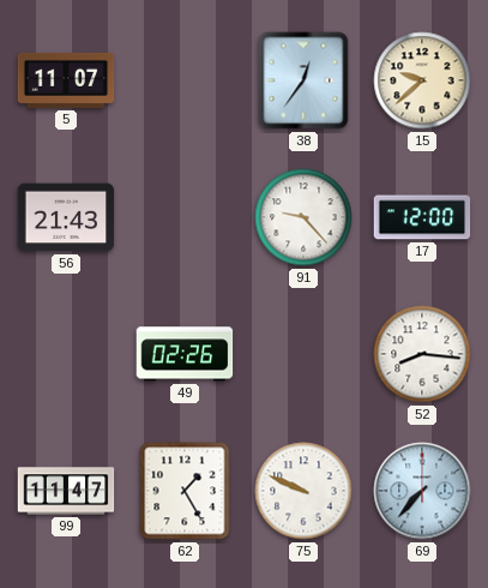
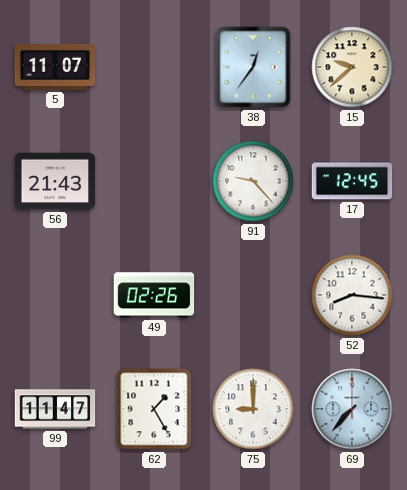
17: 12:00 -> 12:45
75: 9:49 -> 9:00
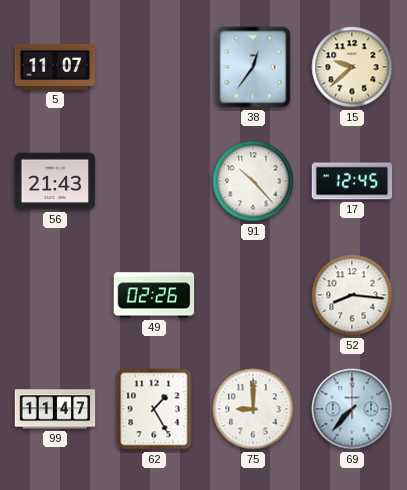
91: 9:23 -> 10:23
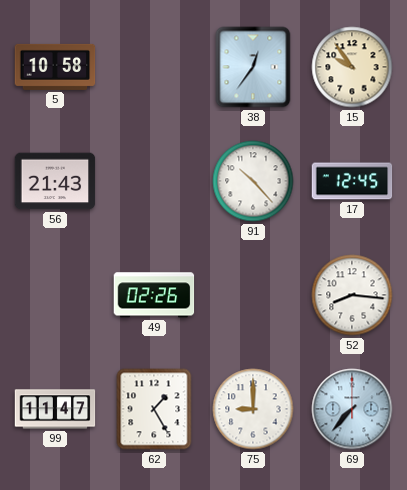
5: 11:07 -> 10:58
15: 9:38 -> 9:54
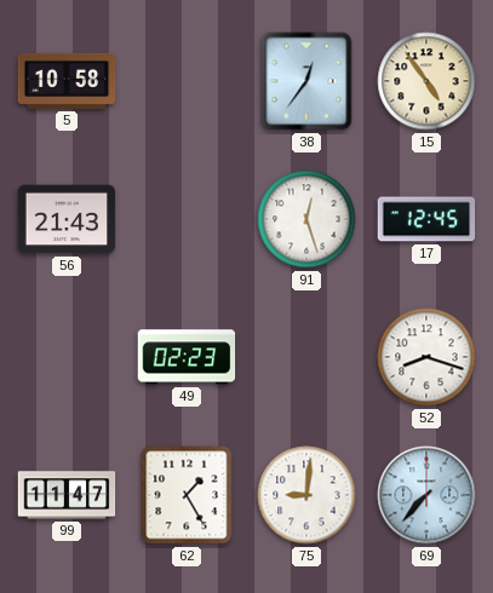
15: 9:54 -> 4:54
91: 10:23 -> 12:27
49: 02:26 -> 02:23
52: 8:16 -> 8:18
75: 9:00 -> 9:01
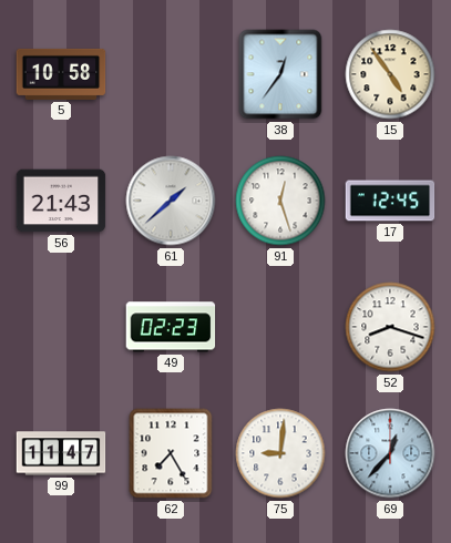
61: none -> 1:38
62: 1:25 -> 7:25
69: 7:37 -> 12:37
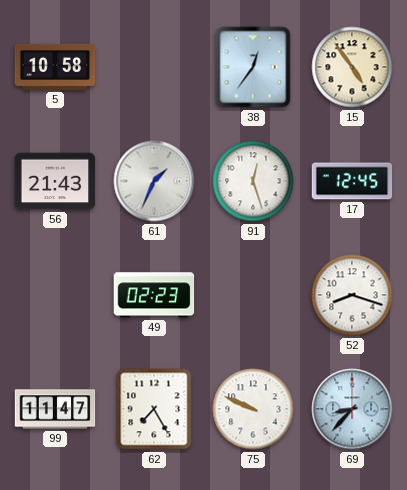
61: 1:38 -> 1:34
75: 9:01 -> 9:49
69: 12:37 -> 8:37
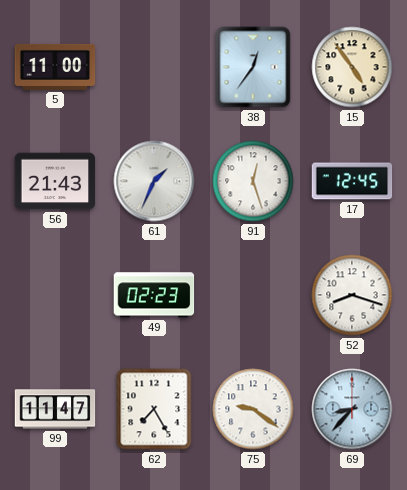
5: 10:58 -> 11:00
75: 9:49 -> 9:21
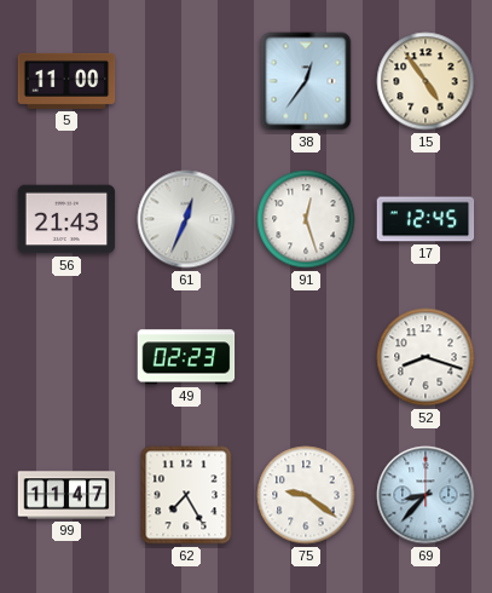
61: 1:34 -> 12:34
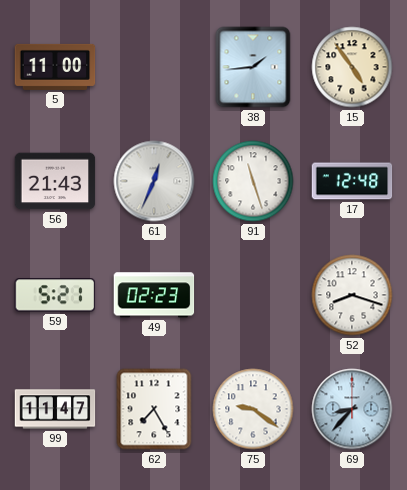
38: 12:36 -> 1:44
91: 12:27 -> 11:27
17: 12:45 -> 12:48
59: none -> 5:21
